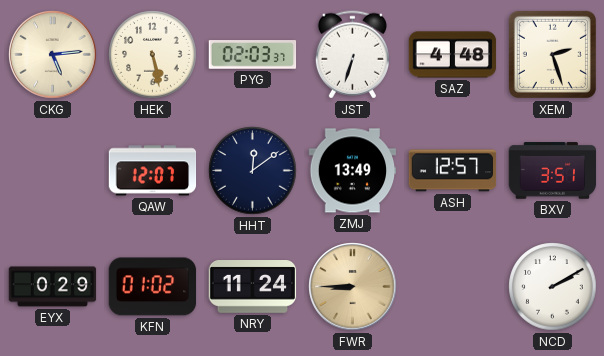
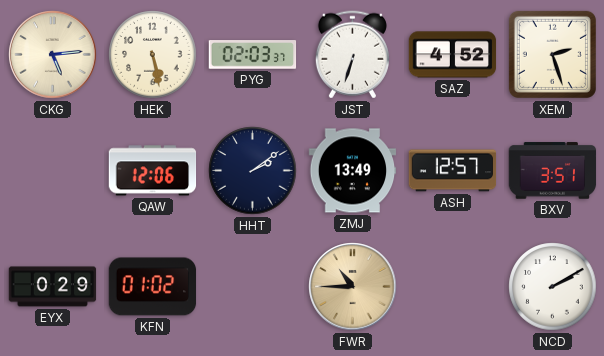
SAZ: 4:48 -> 4:52
QAW: 12:07 -> 12:06
HHT: 12:09 -> 2:09
NRY: 11:24 -> none
FWR: 8:45 -> 10:45
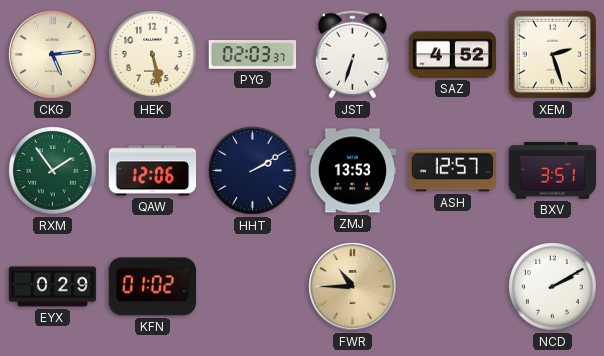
RXM: none -> 1:54
HHT: 2:09 -> 2:10
ZMJ: 13:49 -> 13:53
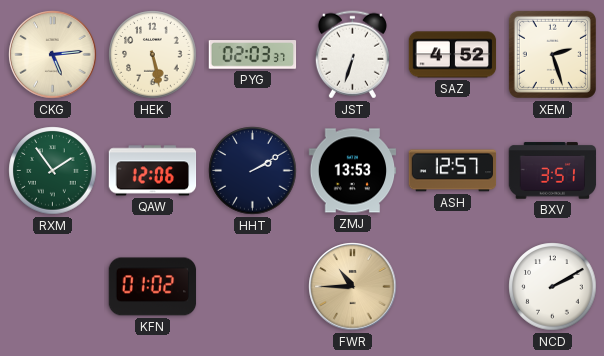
EYX: 0:29 -> none
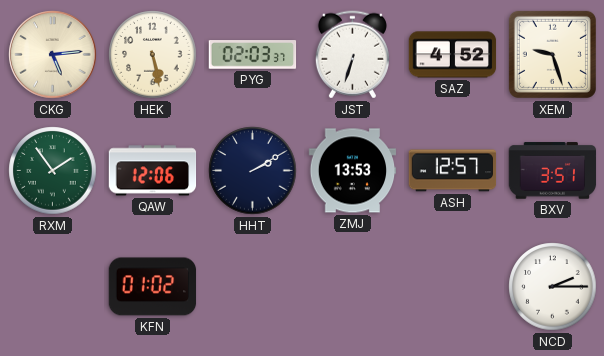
XEM: 2:27 -> 9:27
FWR: 10:45 -> none
NCD: 2:10 -> 2:15
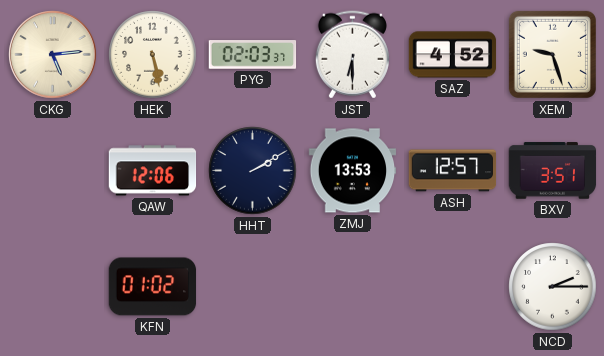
JST: 6:33 -> 6:30
RXM: 1:54 -> none
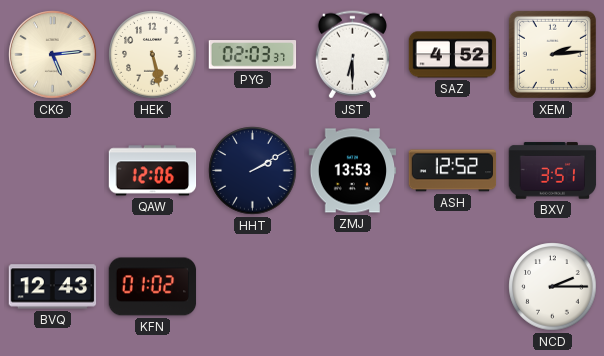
XEM: 9:27 -> 2:14
ASH: 12:57 -> 12:52
BVQ: none -> 12:43
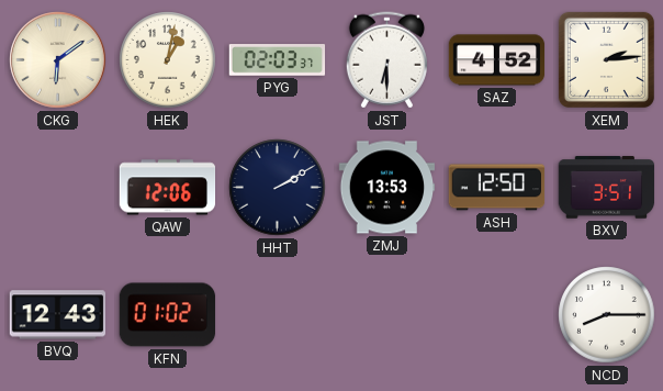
CKG: 5:14 -> 6:09
HEK: 5:28 -> 1:02
ASH: 12:52 -> 12:50
NCD: 2:15 -> 8:15
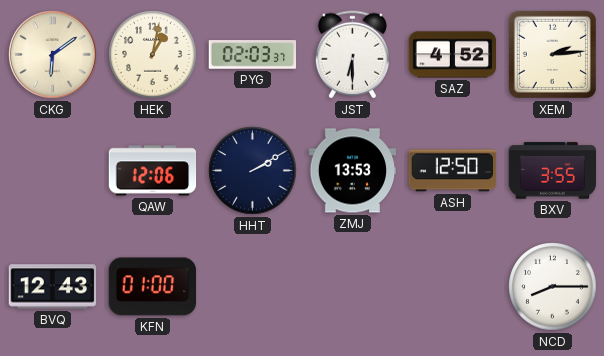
BXV: 3:51 -> 3:55
KFN: 01:02 -> 01:00
